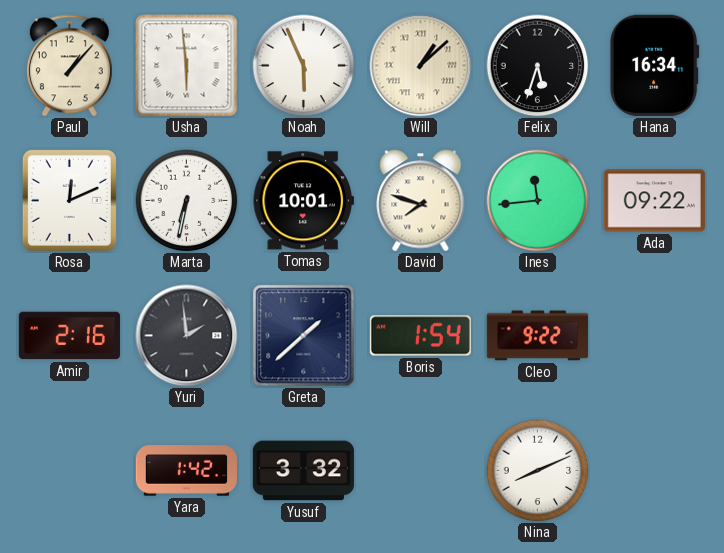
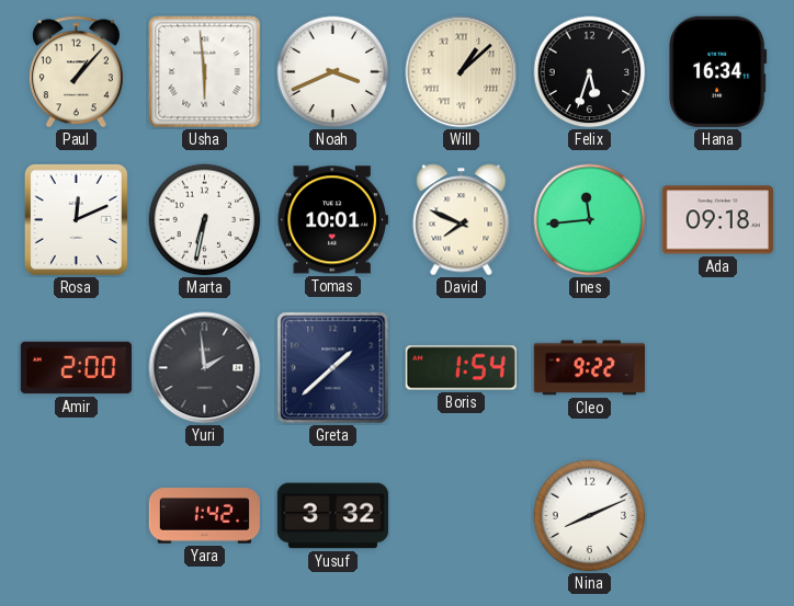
Noah: 5:56 -> 3:41
David: 7:48 -> 7:49
Ada: 09:22 -> 09:18
Amir: 2:16 -> 2:00
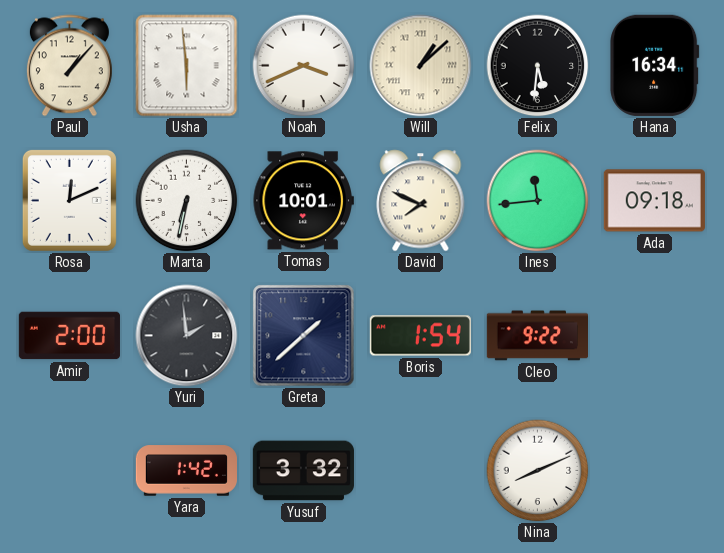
Felix: 5:33 -> 5:31
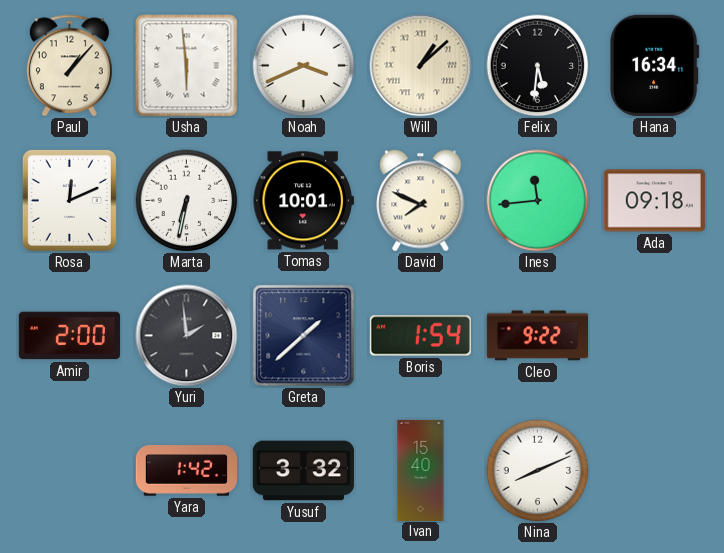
Ivan: none -> 15:40
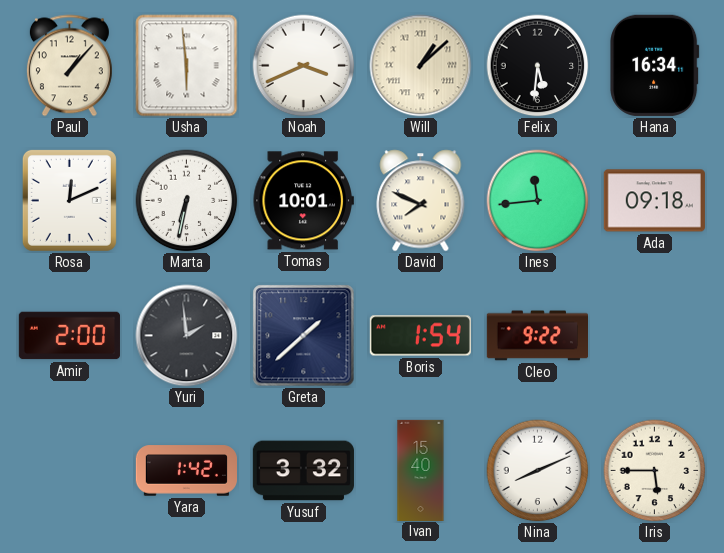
Iris: none -> 5:45
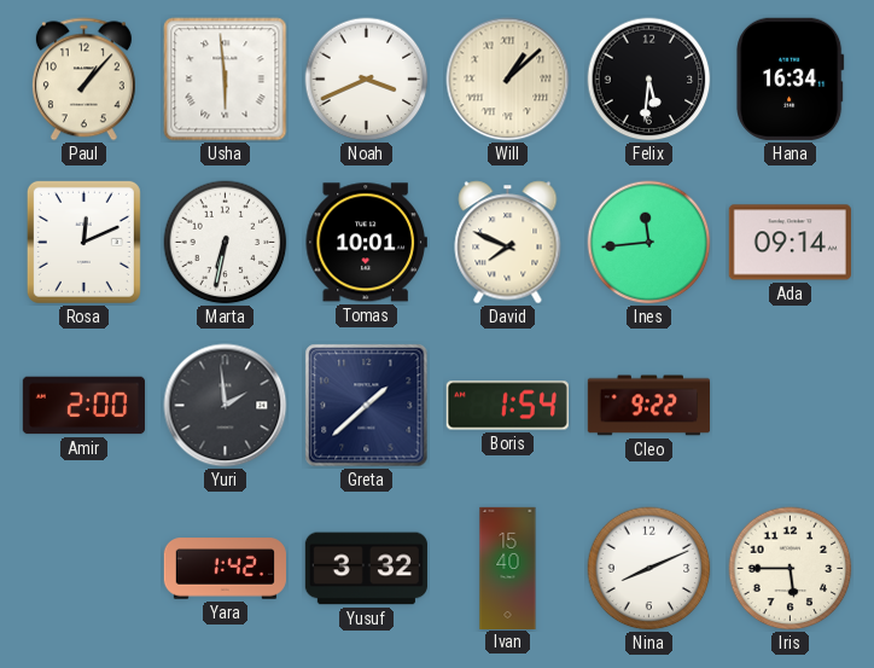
Ada: 09:18 -> 09:14
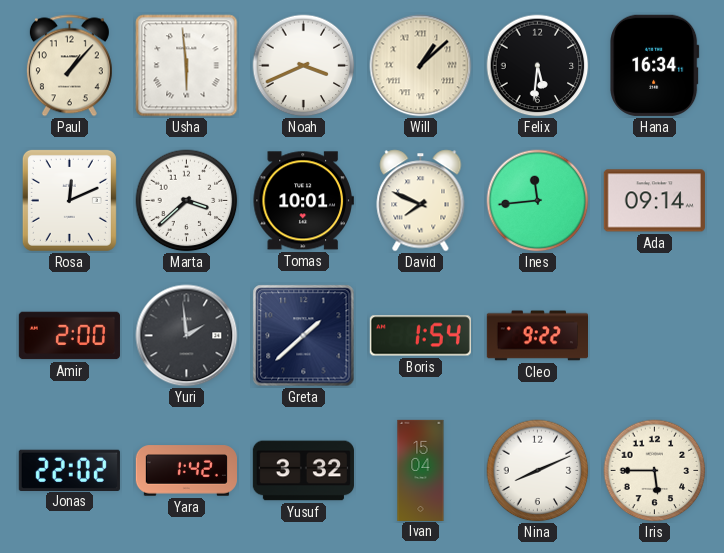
Marta: 6:32 -> 3:38
Jonas: none -> 22:02
Ivan: 15:40 -> 15:04
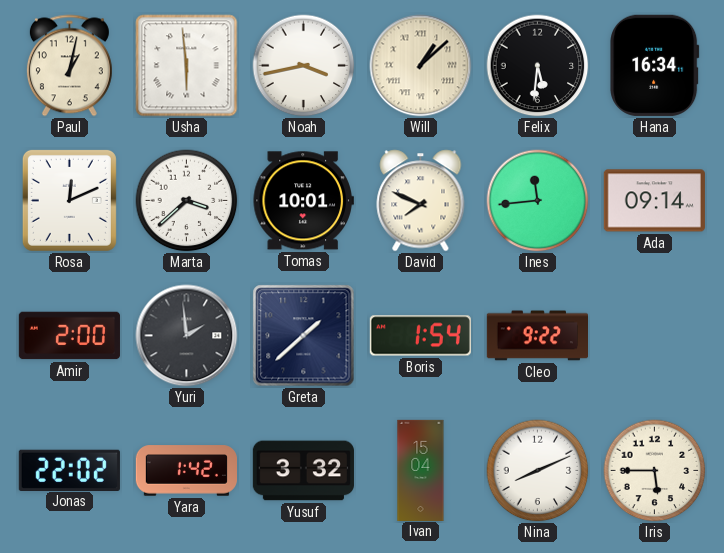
Paul: 1:07 -> 1:02
Noah: 3:41 -> 3:43
